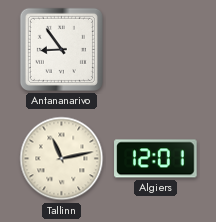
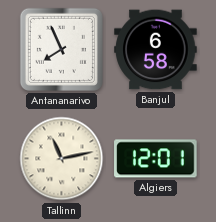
Antananarivo: 8:54 -> 7:56
Banjul: none -> 6:58
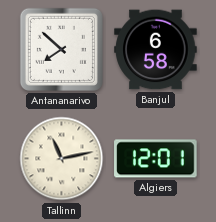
Antananarivo: 7:56 -> 7:52
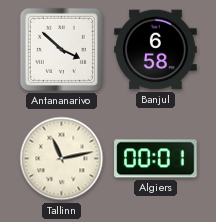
Antananarivo: 7:52 -> 3:52
Algiers: 12:01 -> 00:01
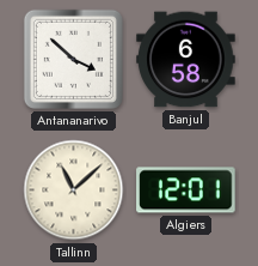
Tallinn: 11:13 -> 11:08
Algiers: 00:01 -> 12:01
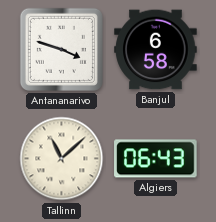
Antananarivo: 3:52 -> 3:48
Algiers: 12:01 -> 06:43
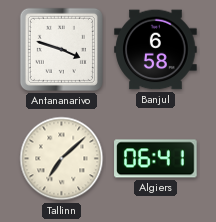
Tallinn: 11:08 -> 7:08
Algiers: 06:43 -> 06:41
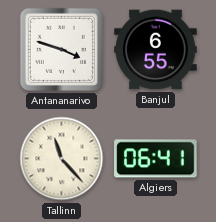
Banjul: 6:58 -> 6:55
Tallinn: 7:08 -> 11:23
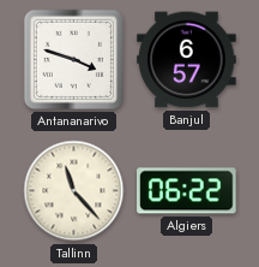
Banjul: 6:55 -> 6:57
Algiers: 06:41 -> 06:22
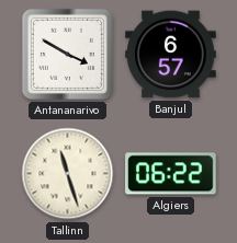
Antananarivo: 3:48 -> 3:50
Tallinn: 11:23 -> 11:27
